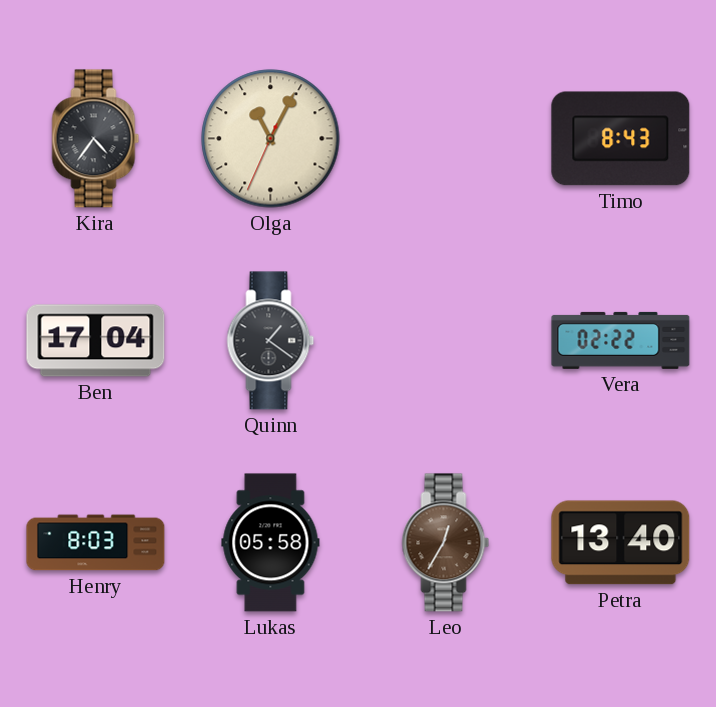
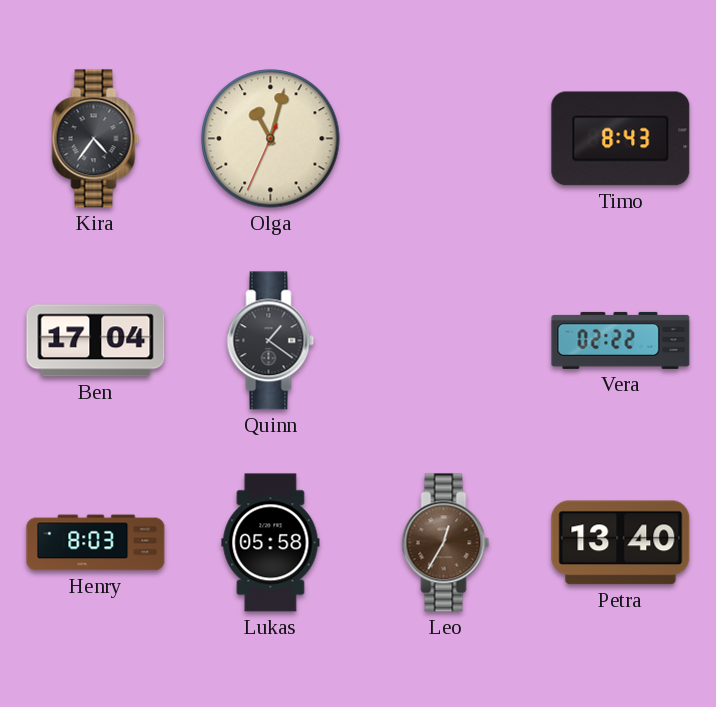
Olga: 11:04 -> 11:02
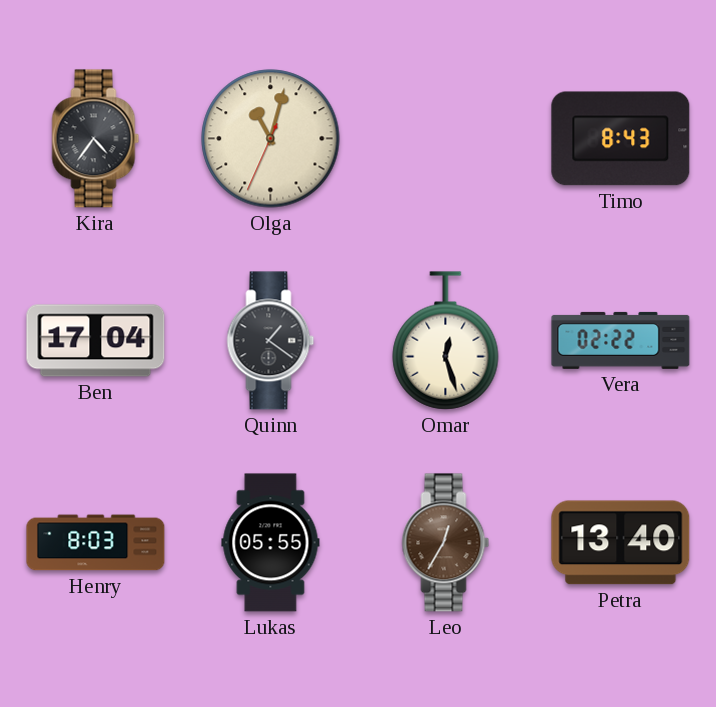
Omar: none -> 12:27
Lukas: 05:58 -> 05:55
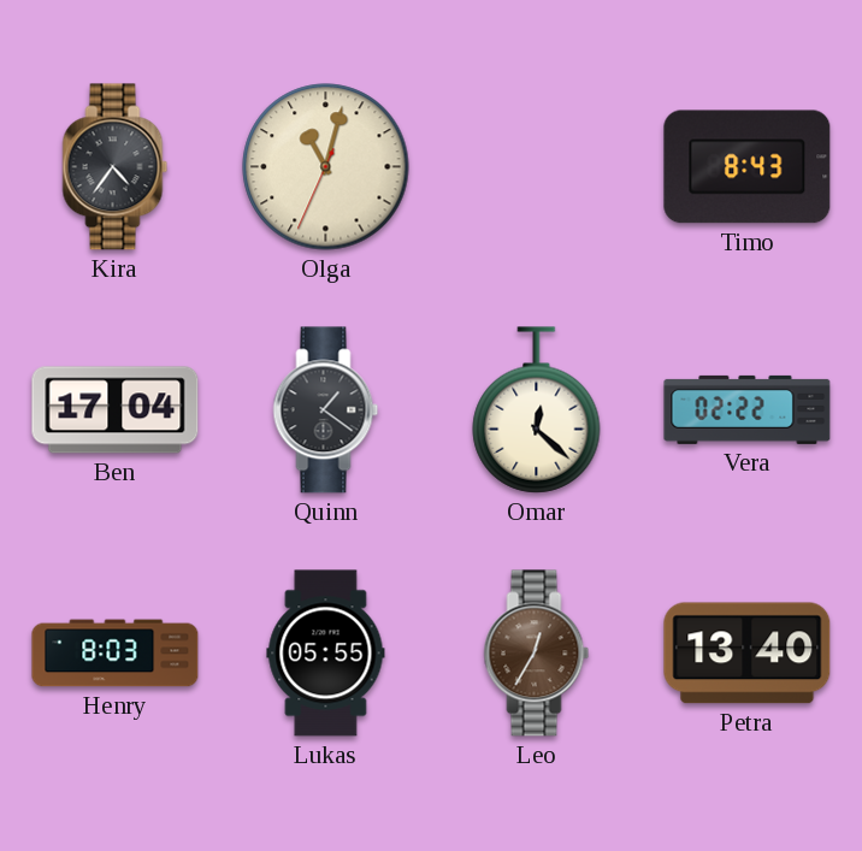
Omar: 12:27 -> 12:22
